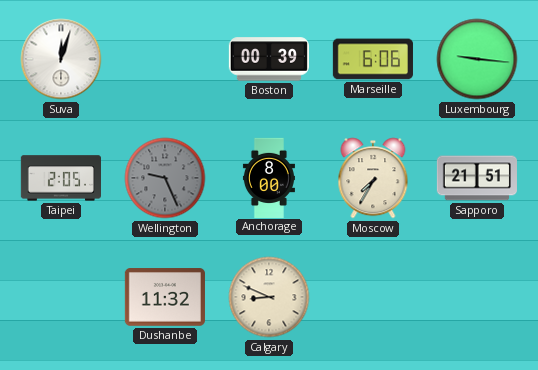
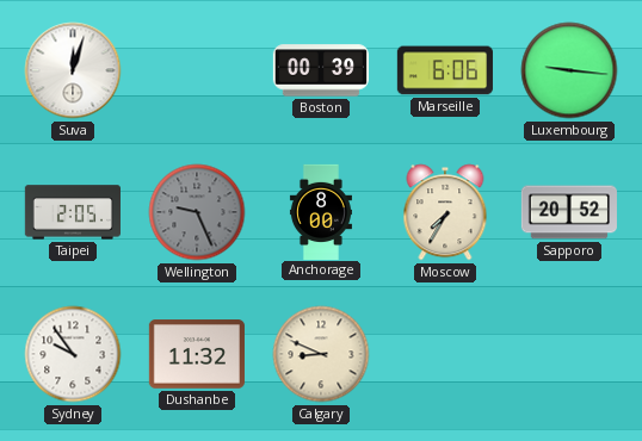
Sapporo: 21:51 -> 20:52
Sydney: none -> 9:54
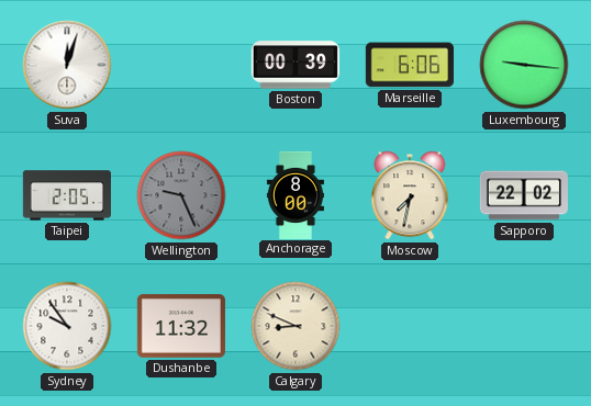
Moscow: 7:35 -> 7:32
Sapporo: 20:52 -> 22:02
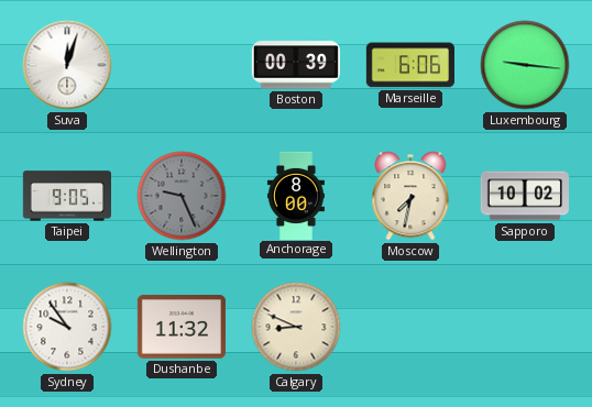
Taipei: 2:05 -> 9:05
Sapporo: 22:02 -> 10:02
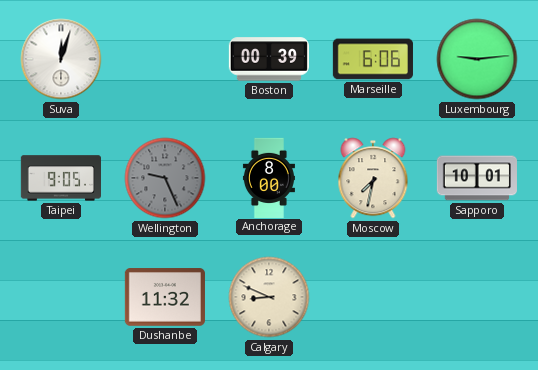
Luxembourg: 9:16 -> 9:14
Sapporo: 10:02 -> 10:01
Sydney: 9:54 -> none
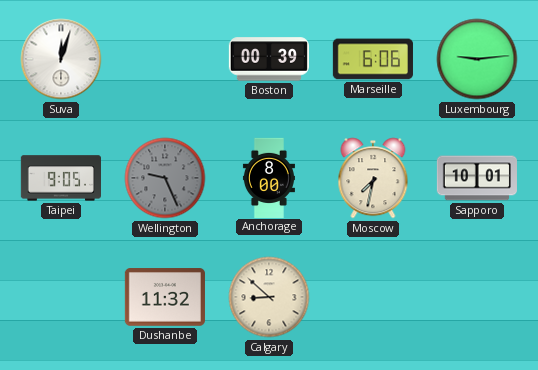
Calgary: 8:49 -> 8:52
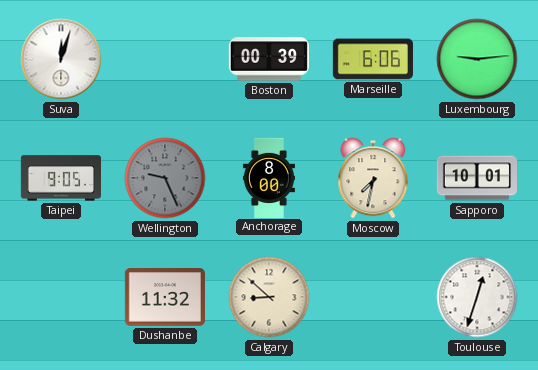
Toulouse: none -> 12:33
